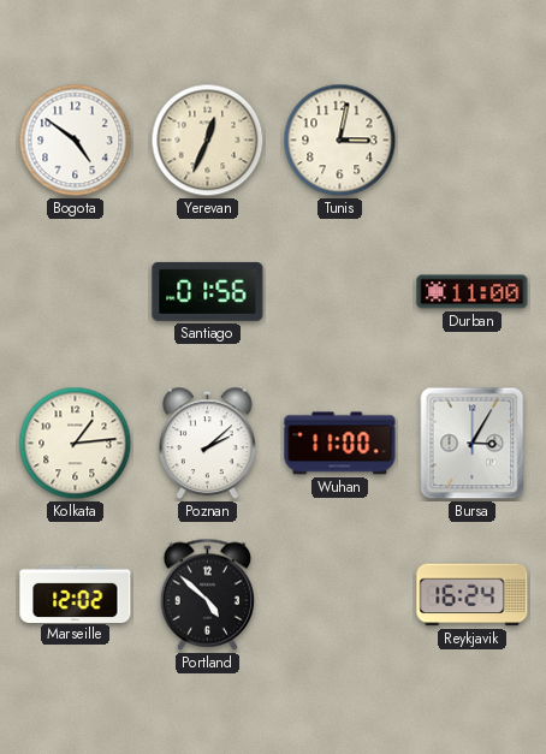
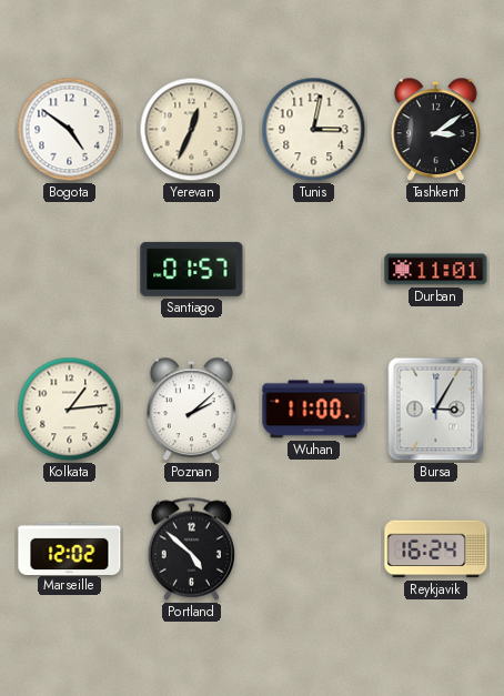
Tashkent: none -> 3:09
Santiago: 01:56 -> 01:57
Durban: 11:00 -> 11:01
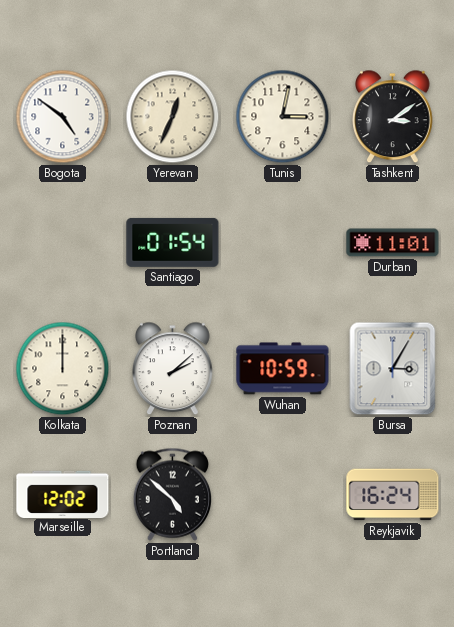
Santiago: 01:57 -> 01:54
Kolkata: 1:14 -> 12:00
Wuhan: 11:00 -> 10:59
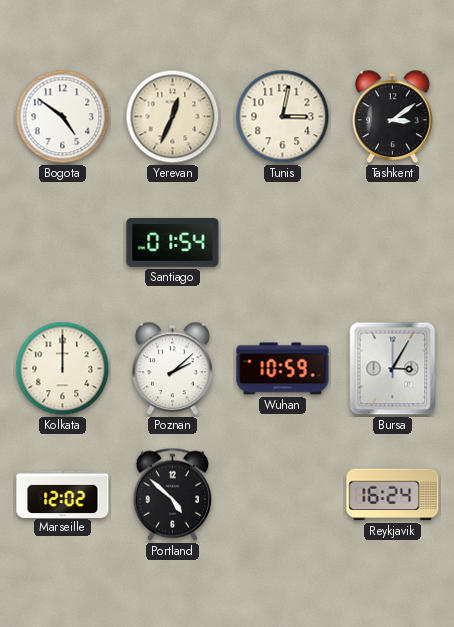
Durban: 11:01 -> none
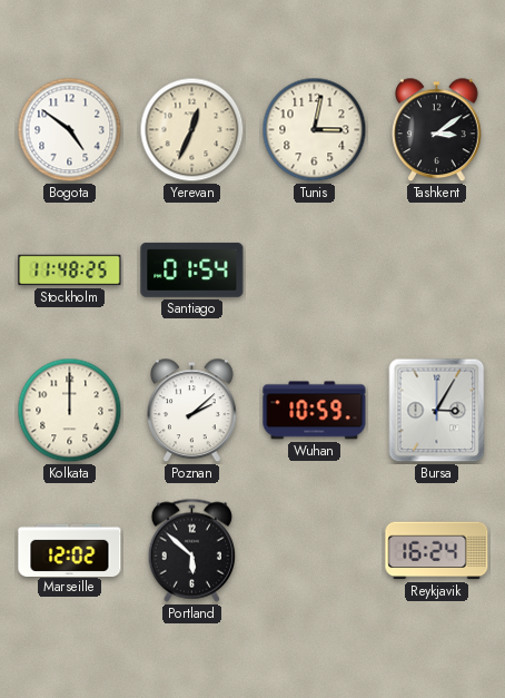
Stockholm: none -> 11:48
Portland: 4:52 -> 5:52
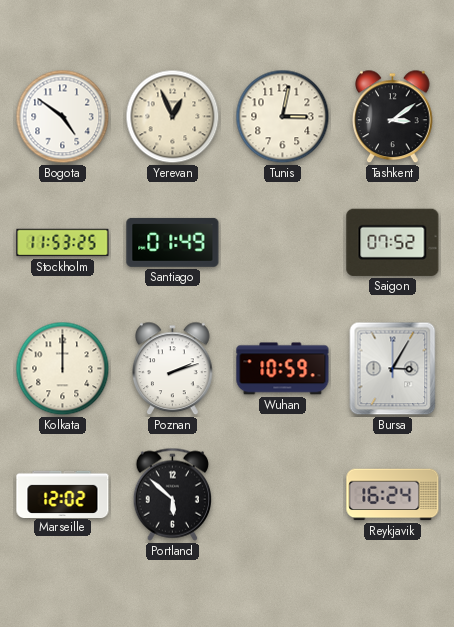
Yerevan: 12:34 -> 12:56
Stockholm: 11:48 -> 11:53
Santiago: 01:54 -> 01:49
Saigon: none -> 07:52
Poznan: 2:08 -> 2:12
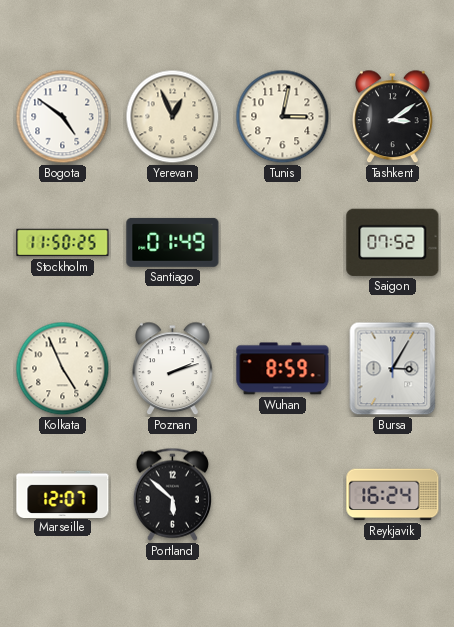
Stockholm: 11:53 -> 11:50
Kolkata: 12:00 -> 4:56
Wuhan: 10:59 -> 8:59
Marseille: 12:02 -> 12:07
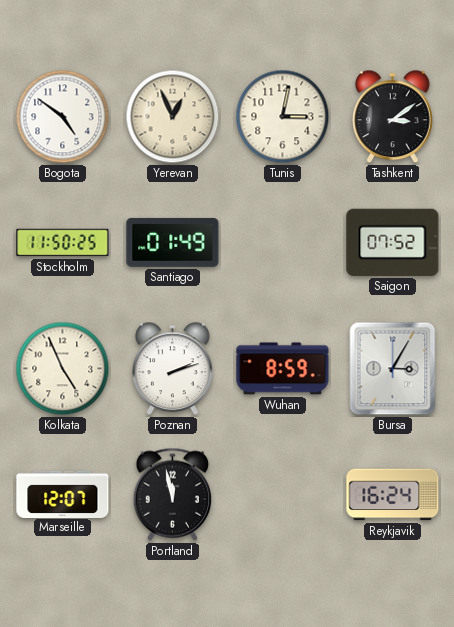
Portland: 5:52 -> 11:58
